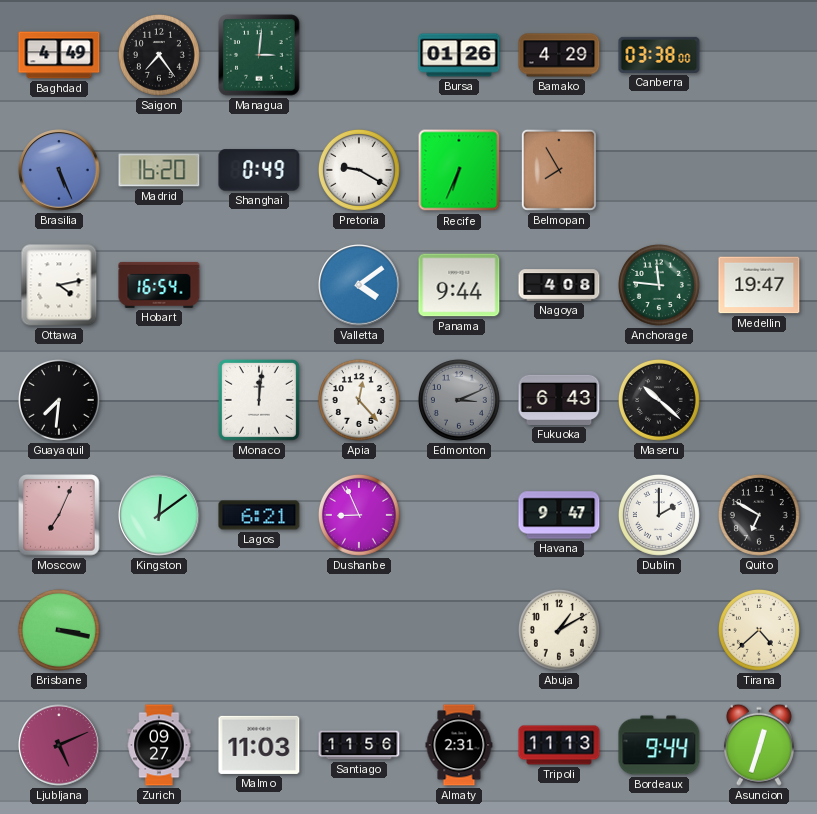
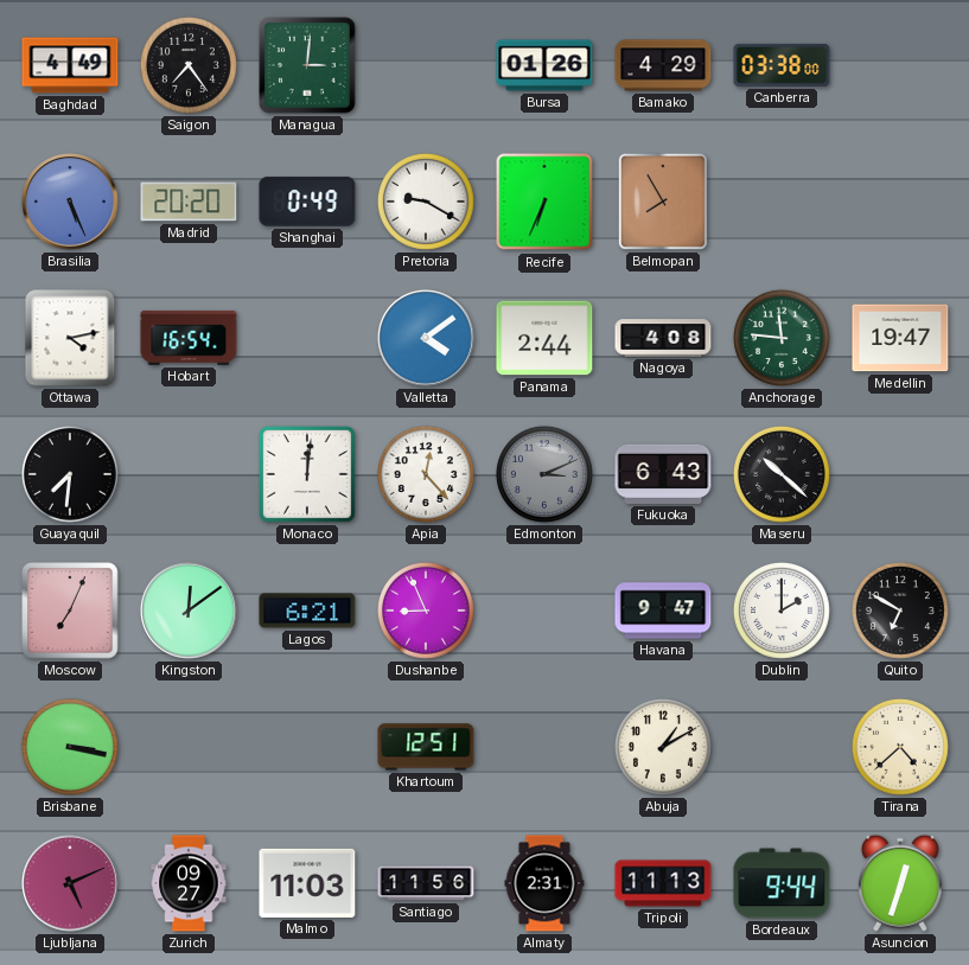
Madrid: 16:20 -> 20:20
Panama: 9:44 -> 2:44
Khartoum: none -> 12:51
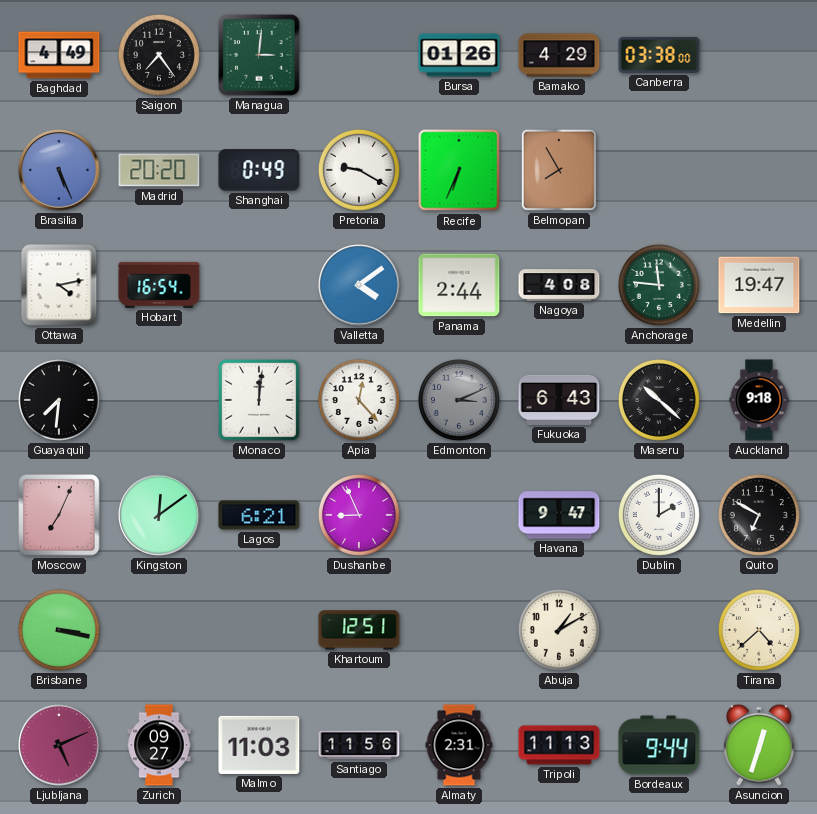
Auckland: none -> 9:18
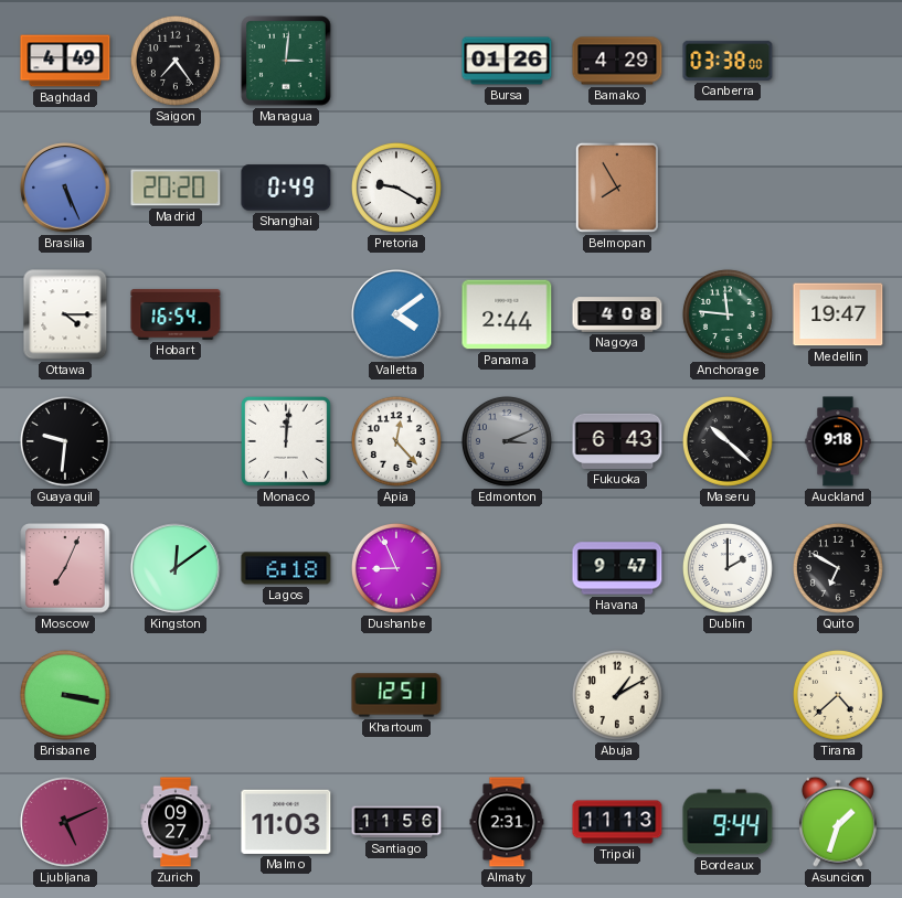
Recife: 6:34 -> none
Ottawa: 4:13 -> 4:15
Guayaquil: 7:31 -> 9:31
Lagos: 6:21 -> 6:18
Asuncion: 12:33 -> 1:33
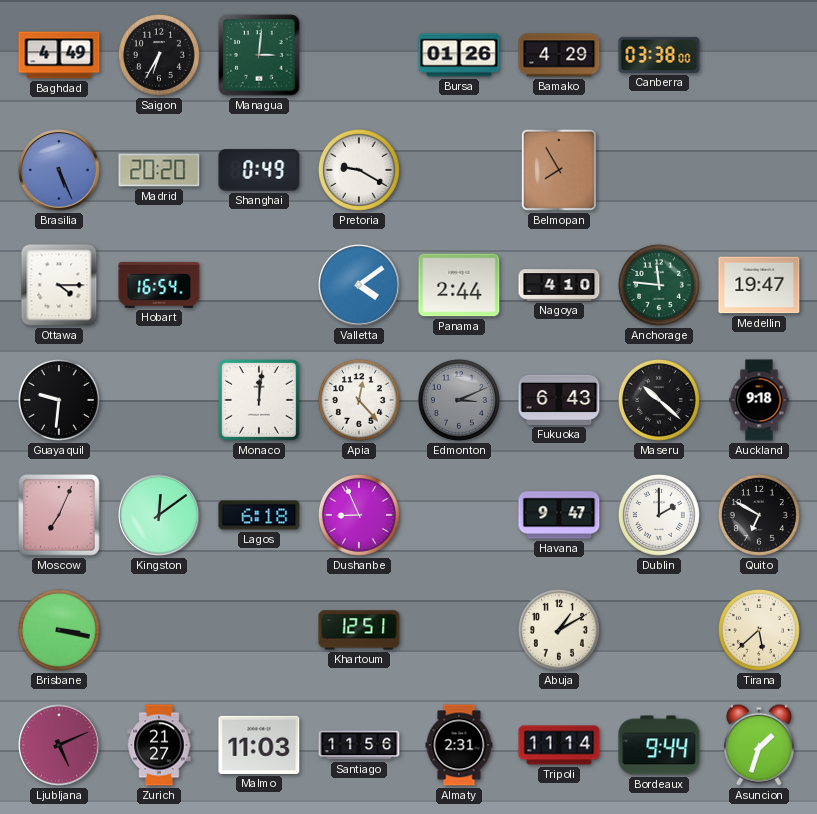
Saigon: 7:24 -> 6:35
Nagoya: 4:08 -> 4:10
Tirana: 4:38 -> 5:38
Zurich: 09:27 -> 21:27
Tripoli: 11:13 -> 11:14
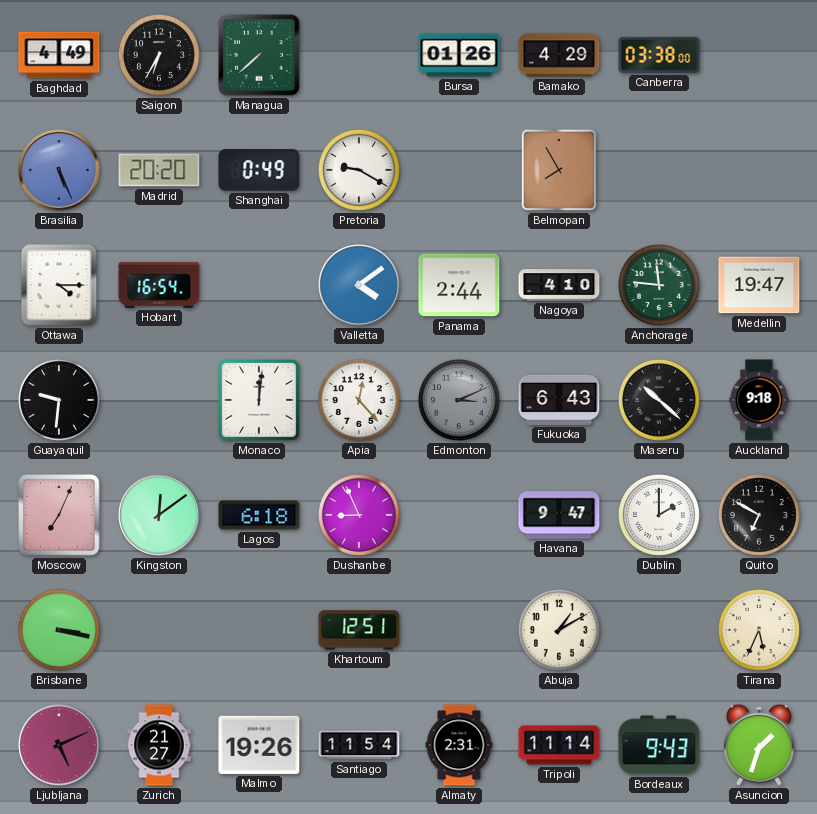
Managua: 3:01 -> 7:38
Tirana: 5:38 -> 5:34
Malmo: 11:03 -> 19:26
Santiago: 11:56 -> 11:54
Bordeaux: 9:44 -> 9:43
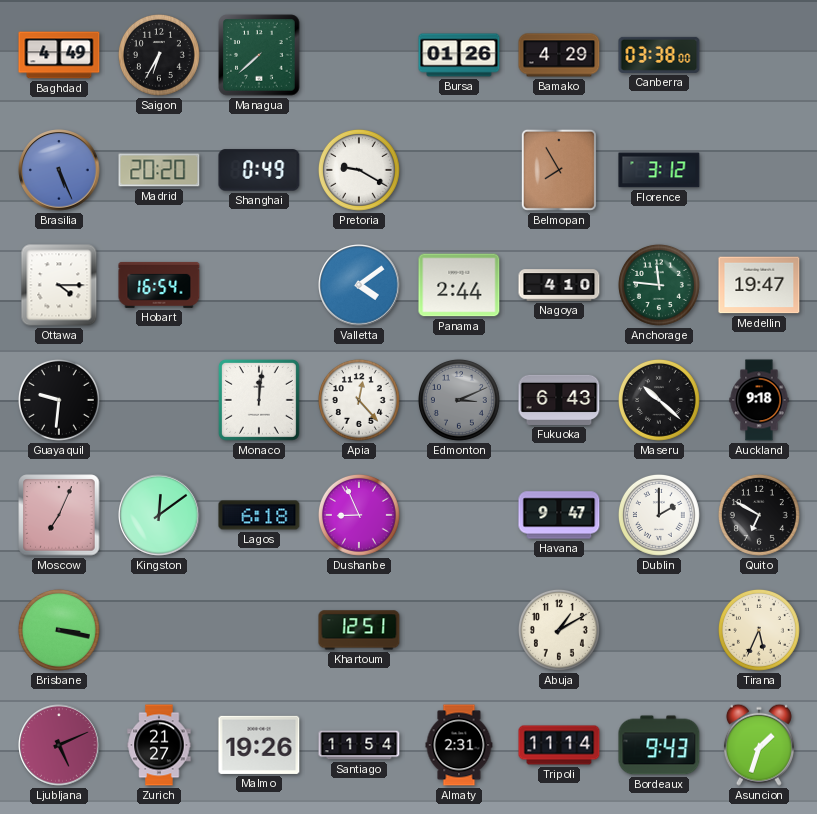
Florence: none -> 3:12
